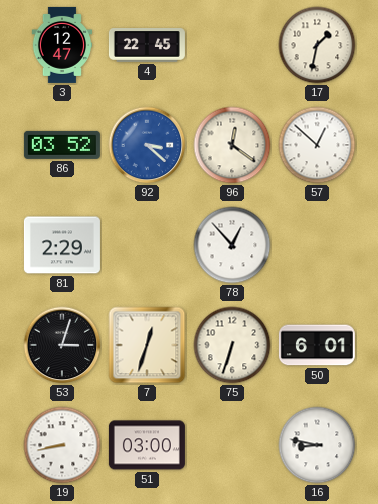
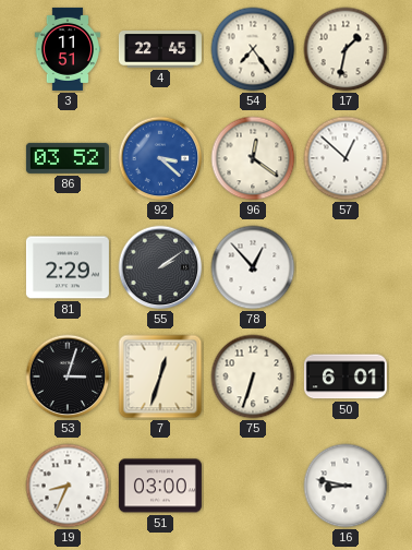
3: 12:47 -> 11:51
54: none -> 7:24
55: none -> 2:09
19: 8:43 -> 8:34
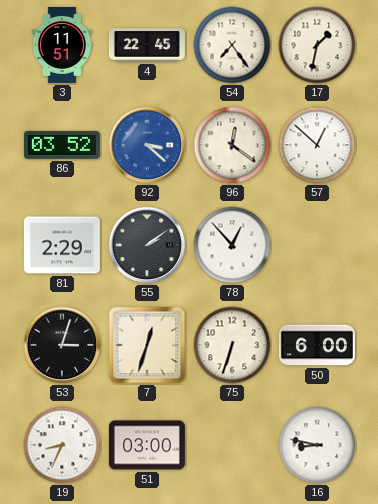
50: 6:01 -> 6:00
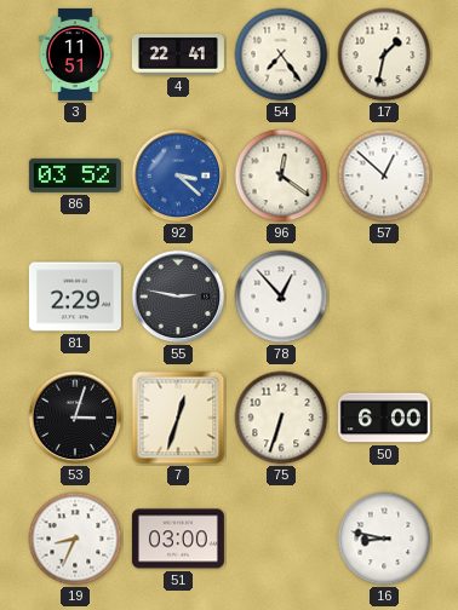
4: 22:45 -> 22:41
55: 2:09 -> 2:47
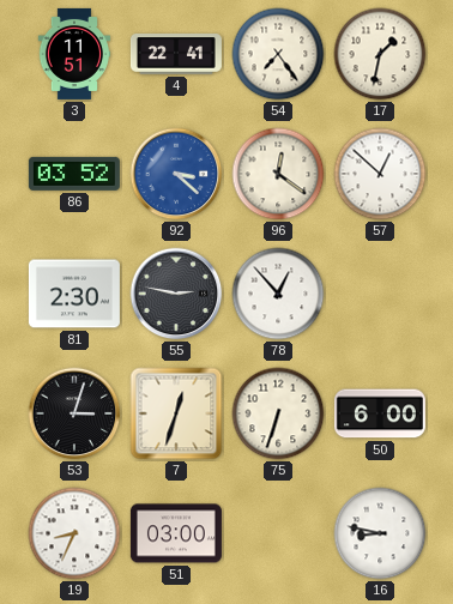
81: 2:29 -> 2:30
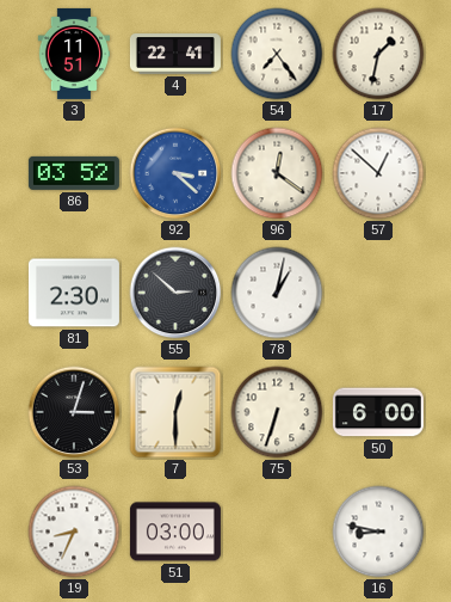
55: 2:47 -> 2:52
78: 12:53 -> 1:02
7: 12:33 -> 12:30
